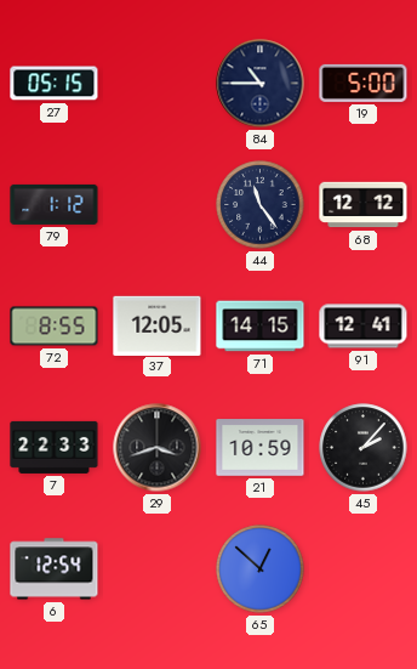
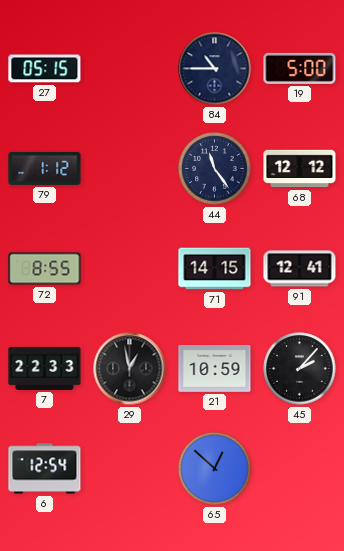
37: 12:05 -> none
29: 3:42 -> 12:58
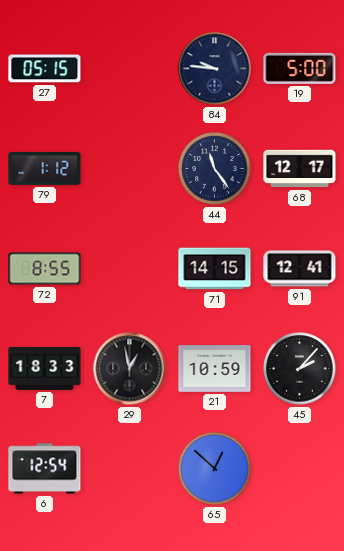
84: 10:45 -> 9:46
68: 12:12 -> 12:17
7: 22:33 -> 18:33
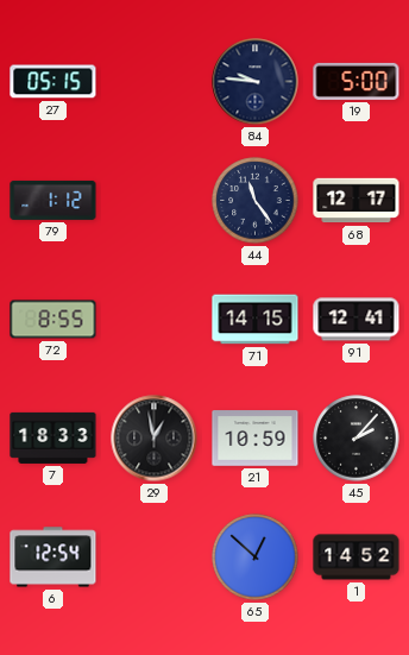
1: none -> 14:52
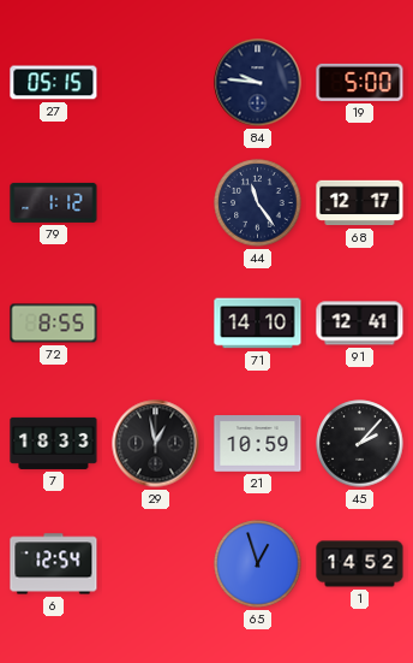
71: 14:15 -> 14:10
65: 12:52 -> 12:57
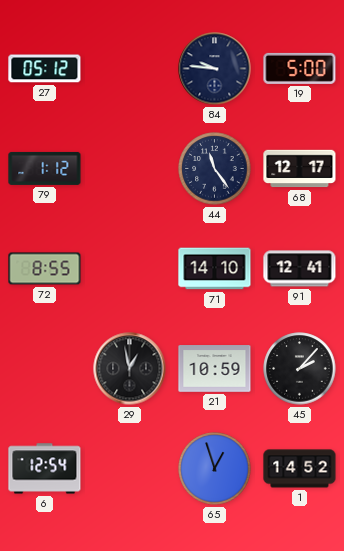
27: 05:15 -> 05:12
7: 18:33 -> none
